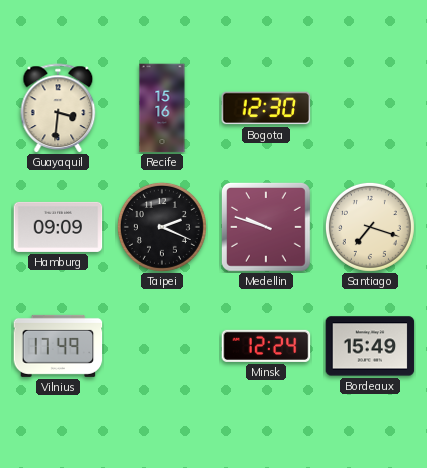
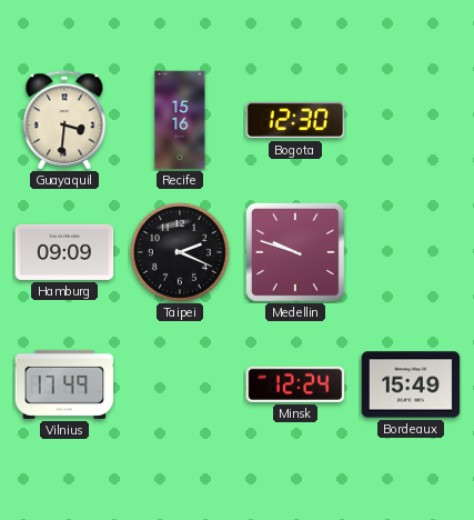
Santiago: 7:18 -> none
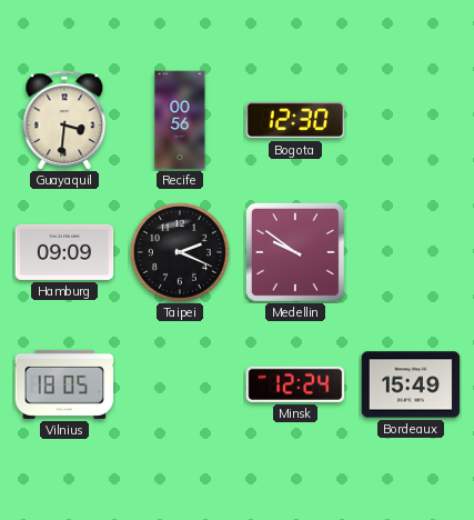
Recife: 15:16 -> 00:56
Medellin: 9:48 -> 9:51
Vilnius: 17:49 -> 18:05
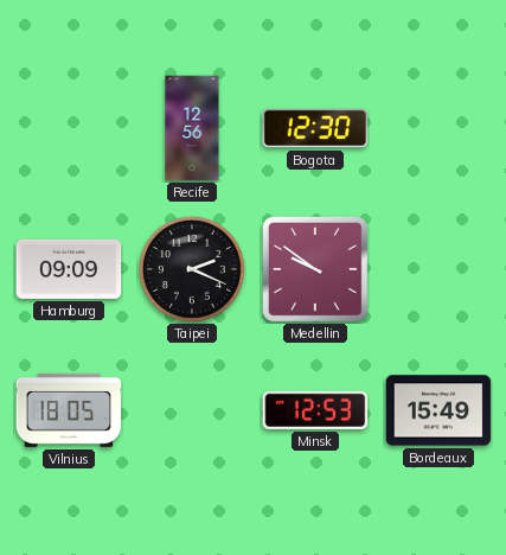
Guayaquil: 3:31 -> none
Recife: 00:56 -> 12:56
Minsk: 12:24 -> 12:53
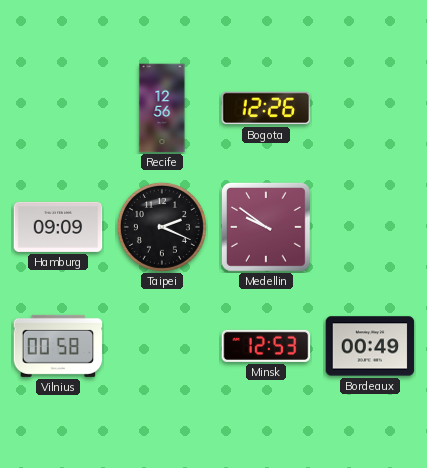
Bogota: 12:30 -> 12:26
Vilnius: 18:05 -> 00:58
Bordeaux: 15:49 -> 00:49
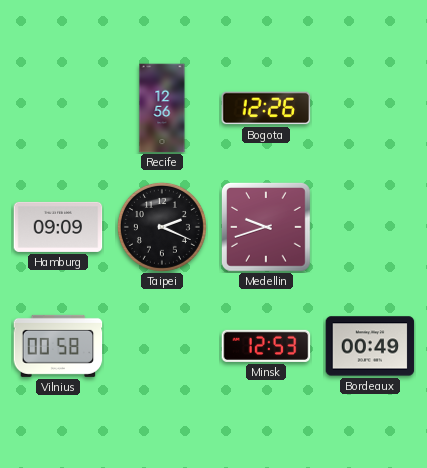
Medellin: 9:51 -> 9:42
